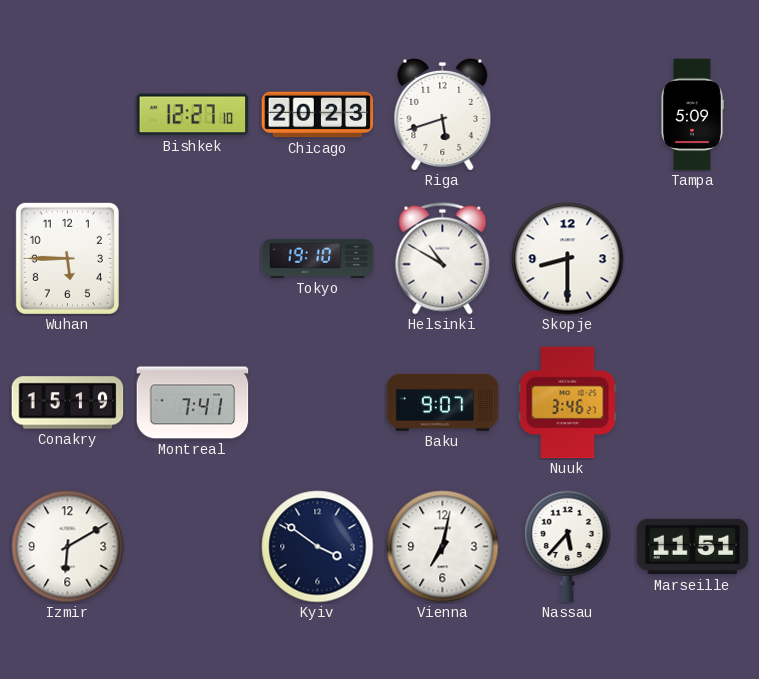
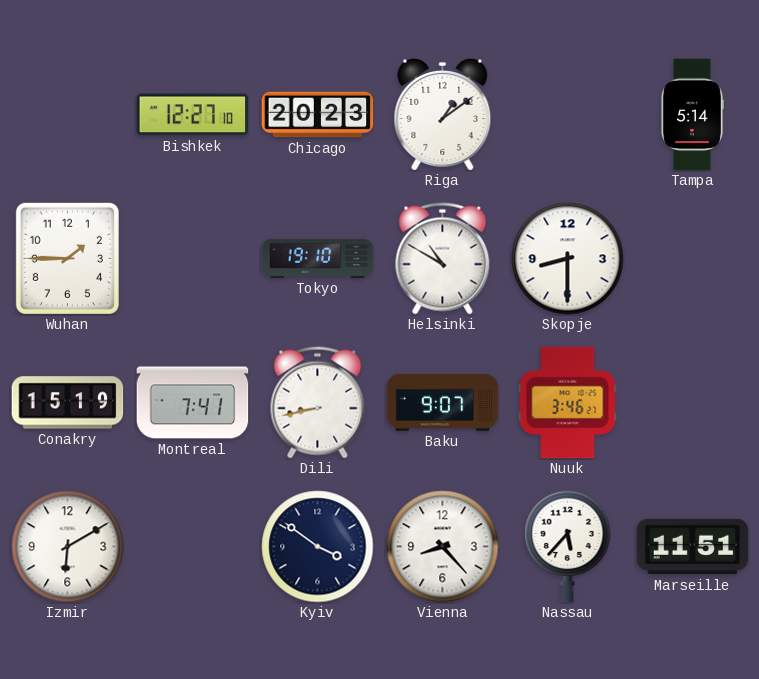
Riga: 5:42 -> 1:09
Tampa: 5:09 -> 5:14
Wuhan: 5:45 -> 1:45
Dili: none -> 8:43
Vienna: 7:02 -> 8:23
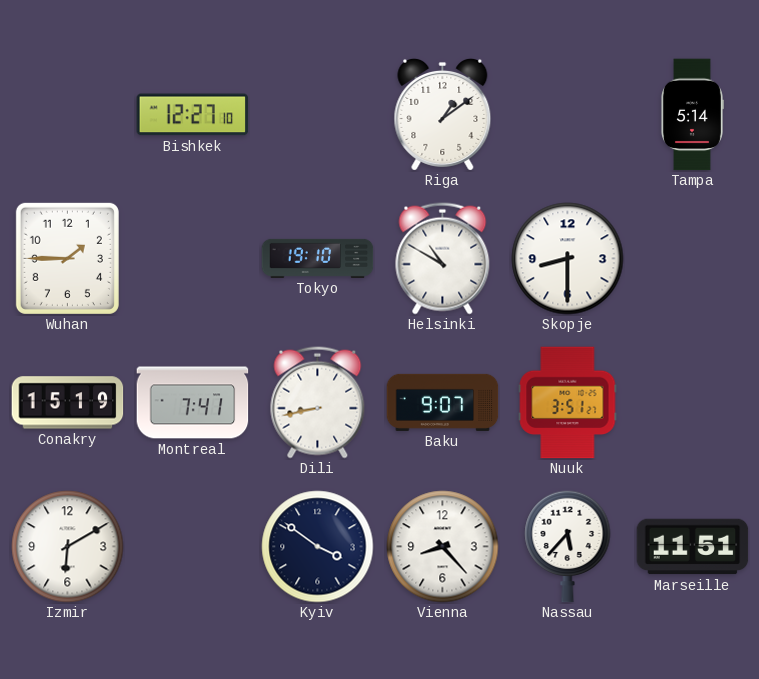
Chicago: 20:23 -> none
Nuuk: 3:46 -> 3:51
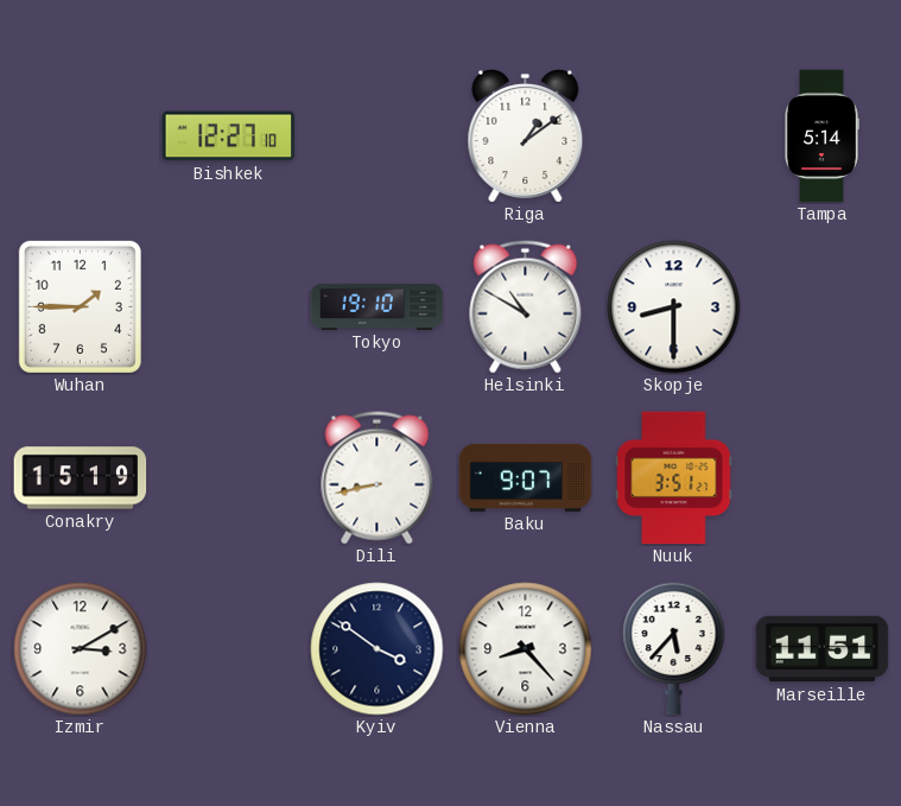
Montreal: 7:41 -> none
Izmir: 6:10 -> 3:10
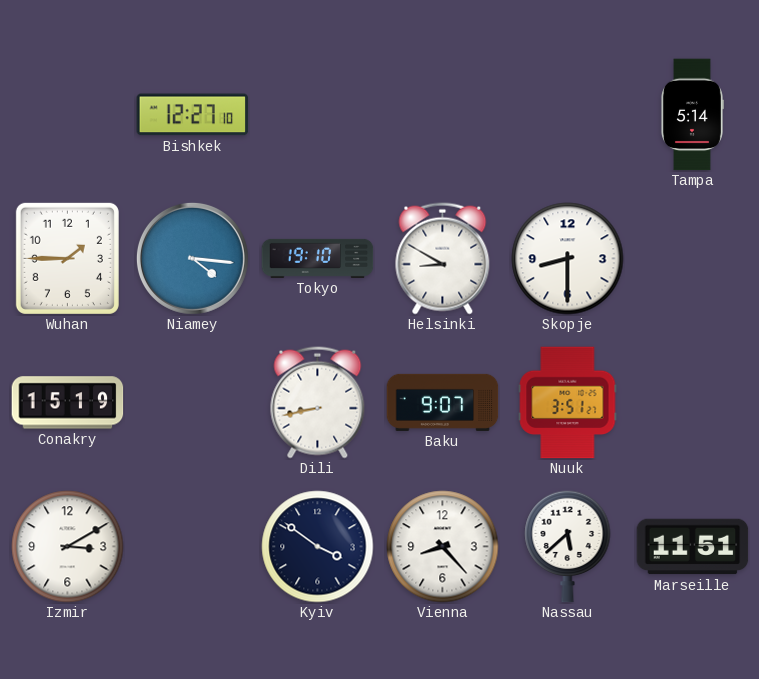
Riga: 1:09 -> none
Niamey: none -> 4:16
Helsinki: 10:50 -> 8:50
Nassau: 5:37 -> 5:38
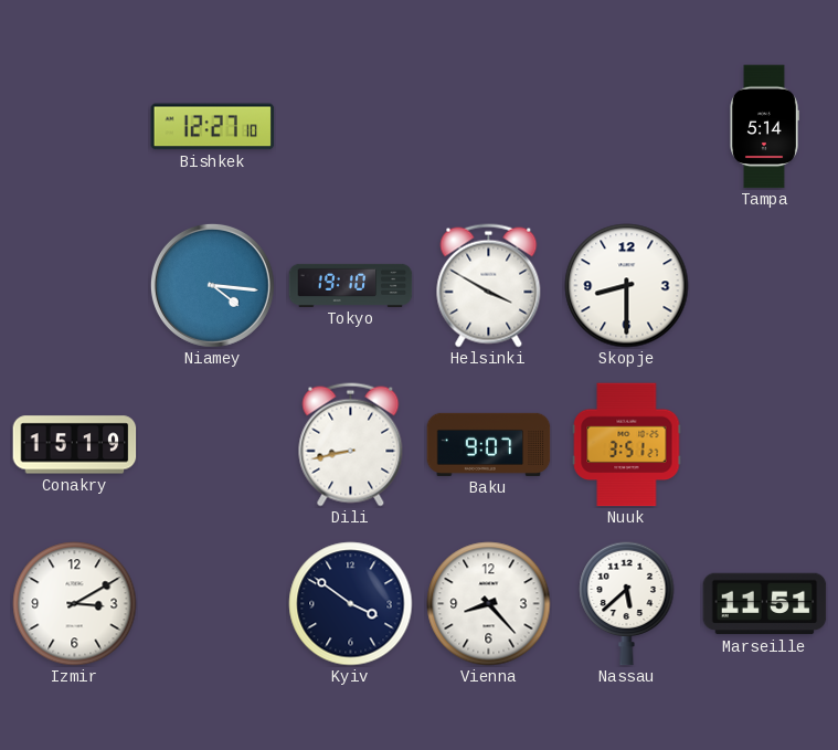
Wuhan: 1:45 -> none
Helsinki: 8:50 -> 3:50
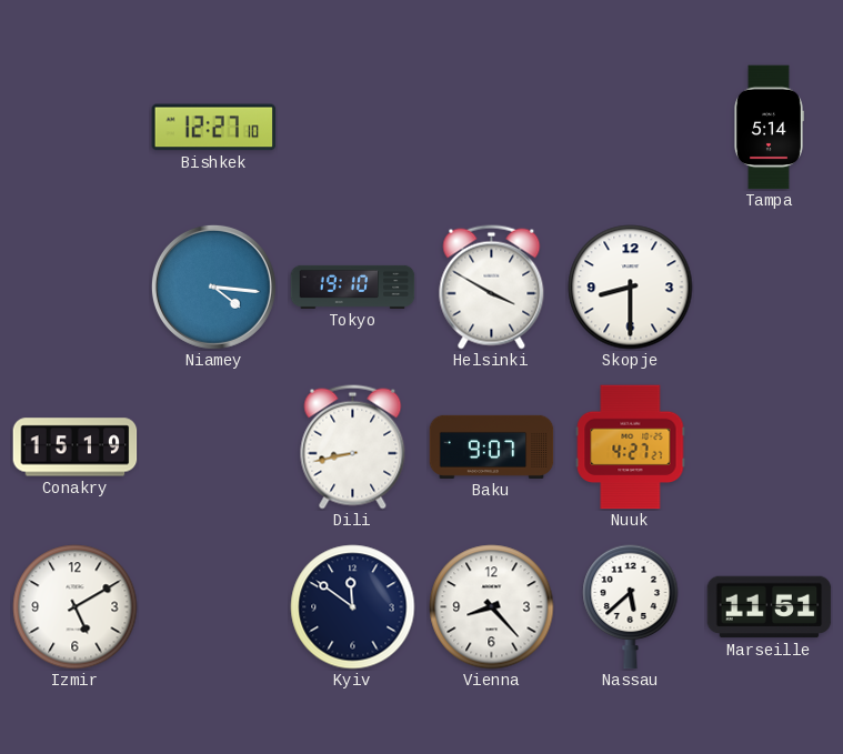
Nuuk: 3:51 -> 4:27
Izmir: 3:10 -> 5:10
Kyiv: 3:51 -> 11:51
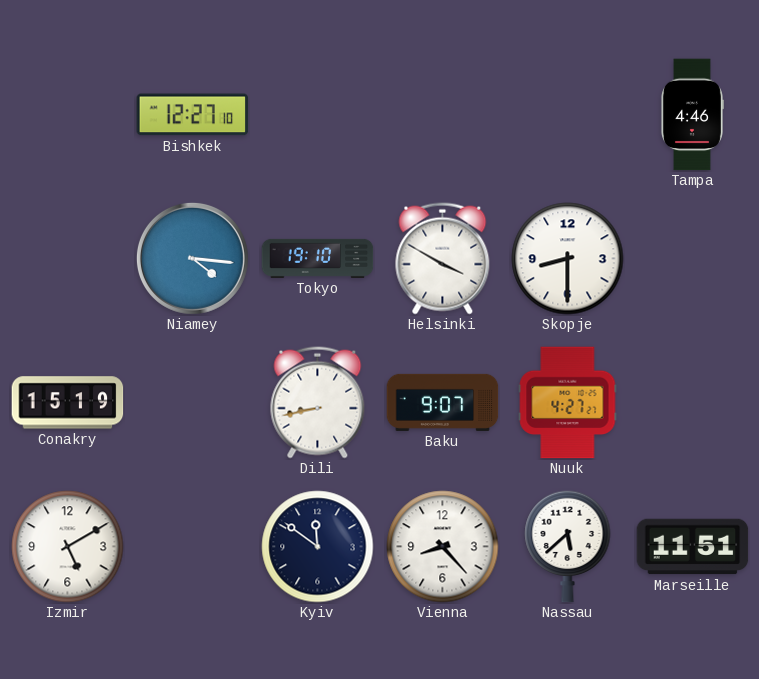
Tampa: 5:14 -> 4:46
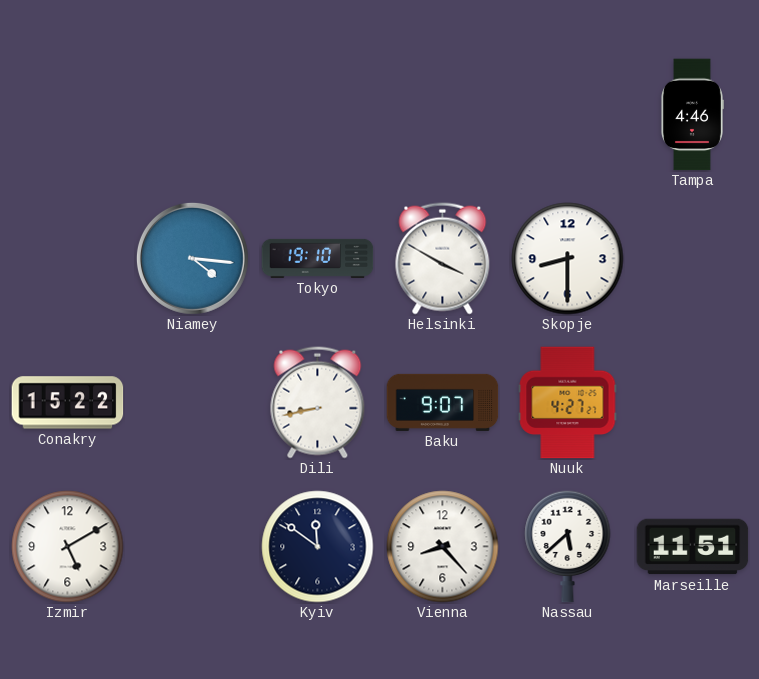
Bishkek: 12:27 -> none
Conakry: 15:19 -> 15:22
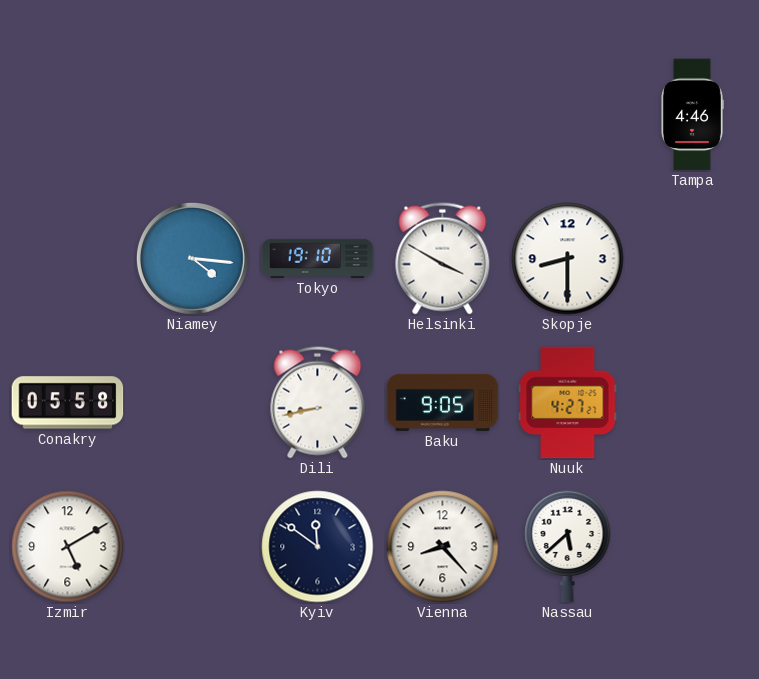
Conakry: 15:22 -> 05:58
Baku: 9:07 -> 9:05
Marseille: 11:51 -> none
